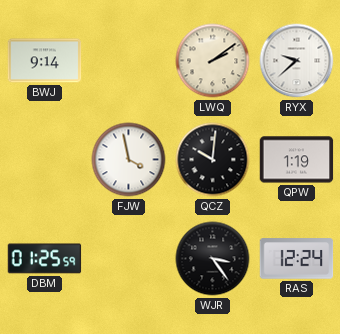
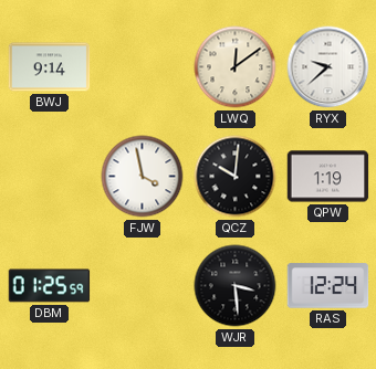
LWQ: 2:09 -> 12:09
WJR: 3:24 -> 3:29
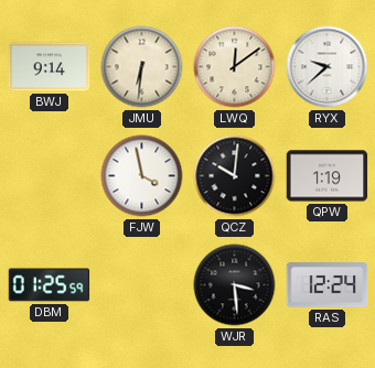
JMU: none -> 6:31
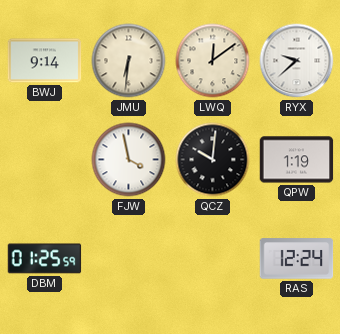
WJR: 3:29 -> none
